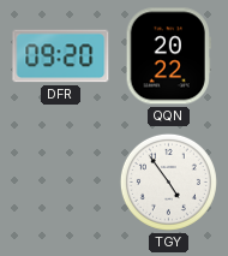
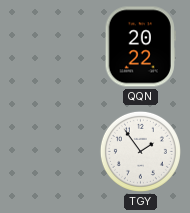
DFR: 09:20 -> none
TGY: 4:54 -> 1:54
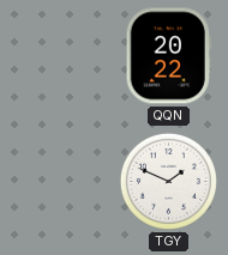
TGY: 1:54 -> 1:49
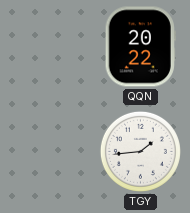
TGY: 1:49 -> 1:44
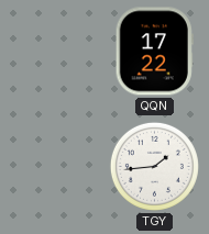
QQN: 20:22 -> 17:22
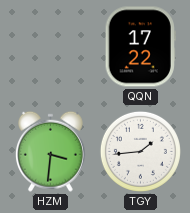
HZM: none -> 3:31
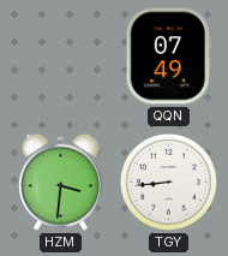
QQN: 17:22 -> 07:49
TGY: 1:44 -> 8:44
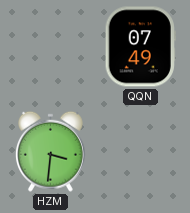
TGY: 8:44 -> none
